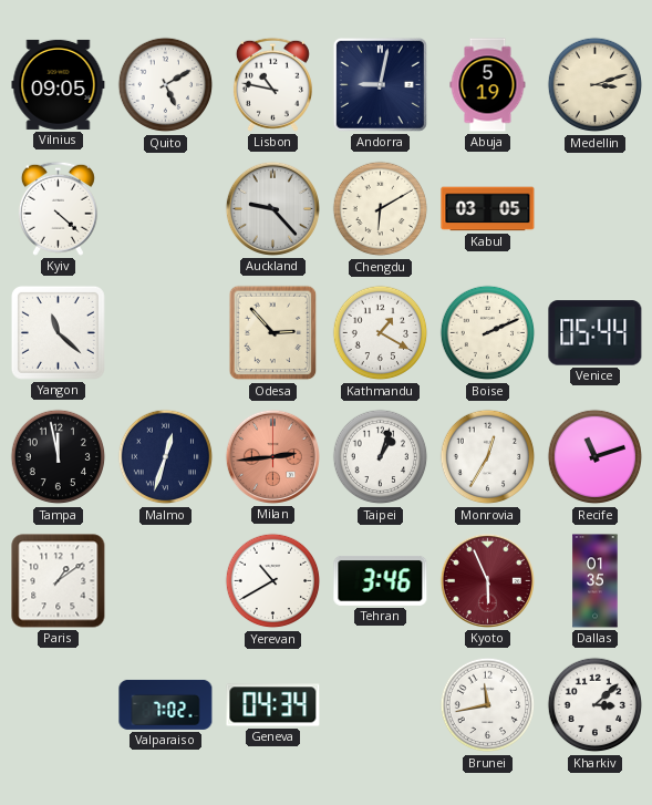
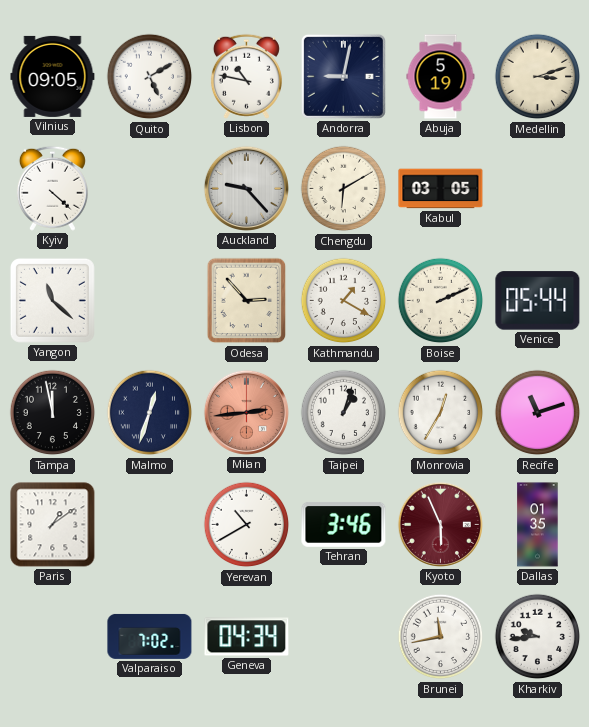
Kharkiv: 3:08 -> 9:44
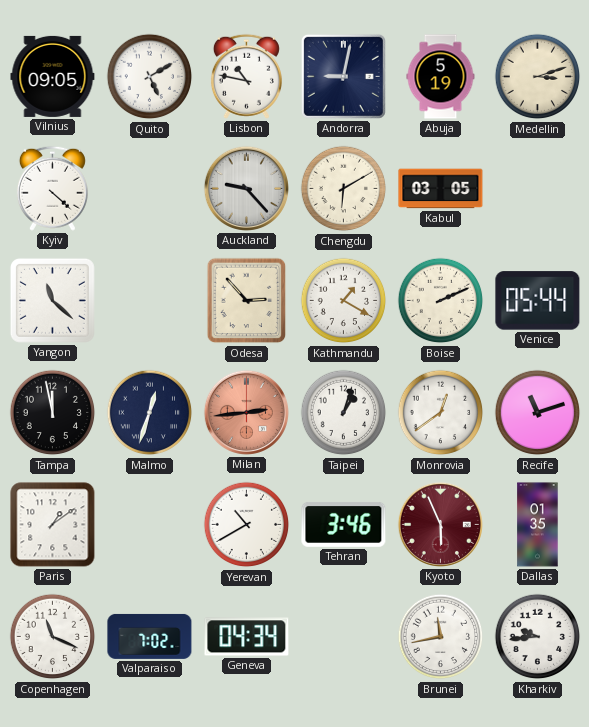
Monrovia: 12:35 -> 12:39
Copenhagen: none -> 11:19
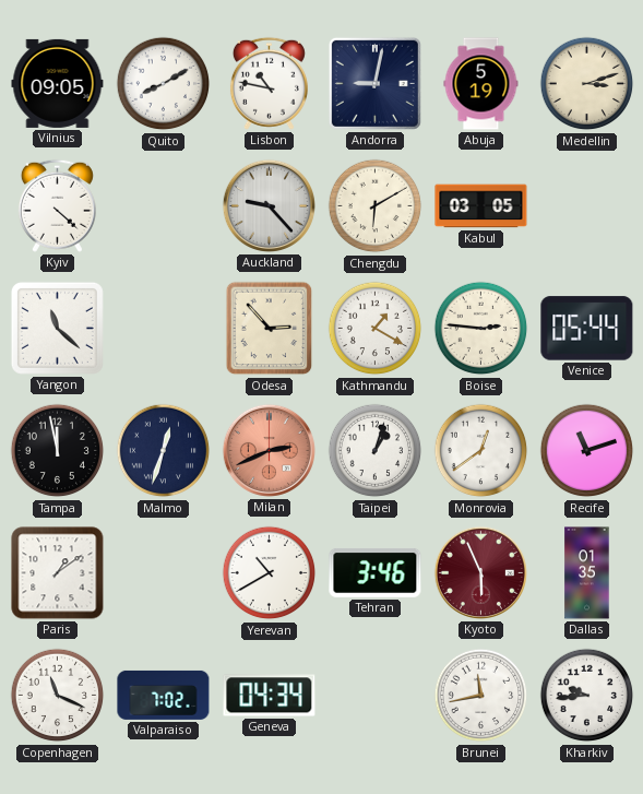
Quito: 5:10 -> 8:10
Boise: 2:11 -> 2:46
Milan: 2:44 -> 2:41
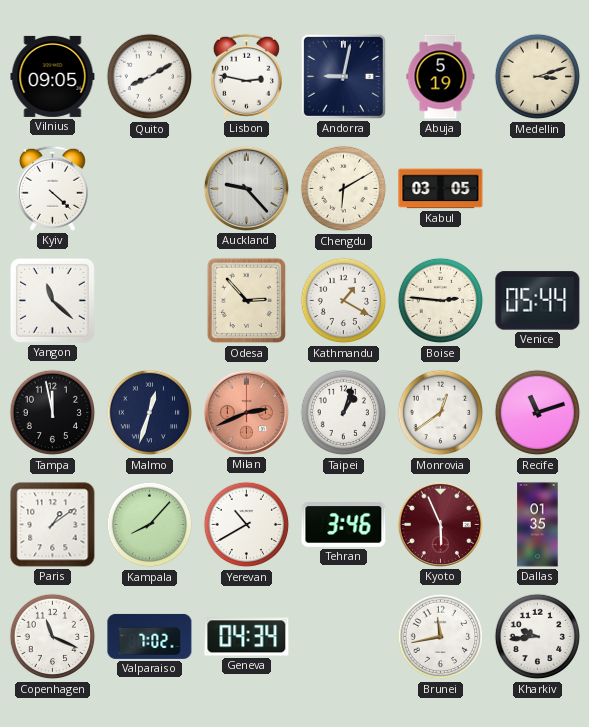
Lisbon: 10:47 -> 2:47
Kampala: none -> 8:07
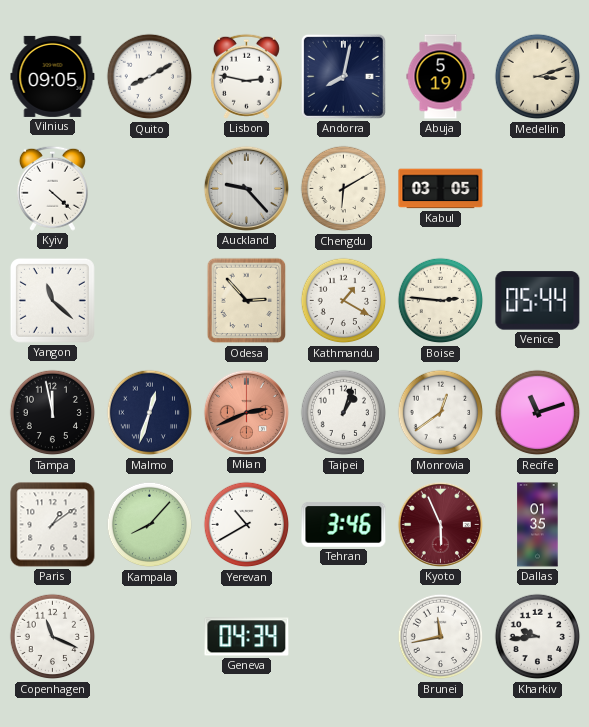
Andorra: 9:02 -> 8:02
Valparaiso: 7:02 -> none
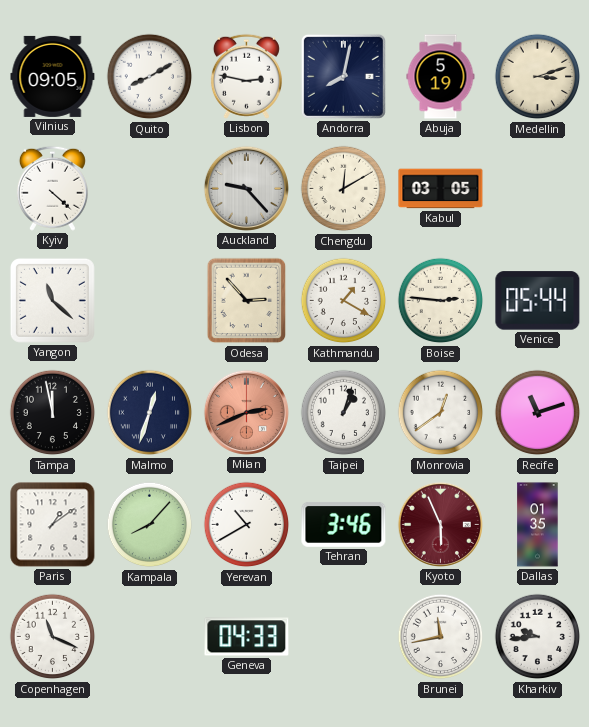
Chengdu: 6:10 -> 12:10
Geneva: 04:34 -> 04:33
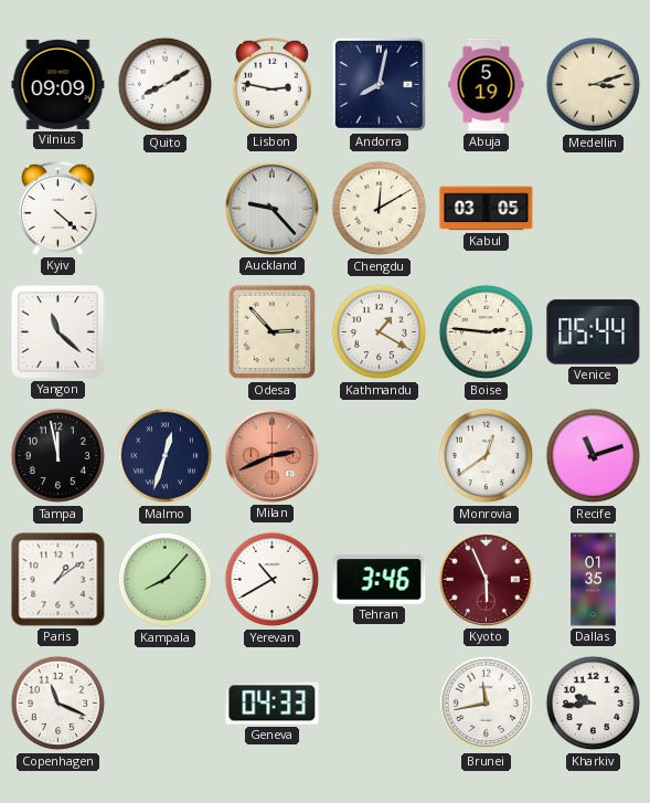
Vilnius: 09:05 -> 09:09
Taipei: 1:03 -> none
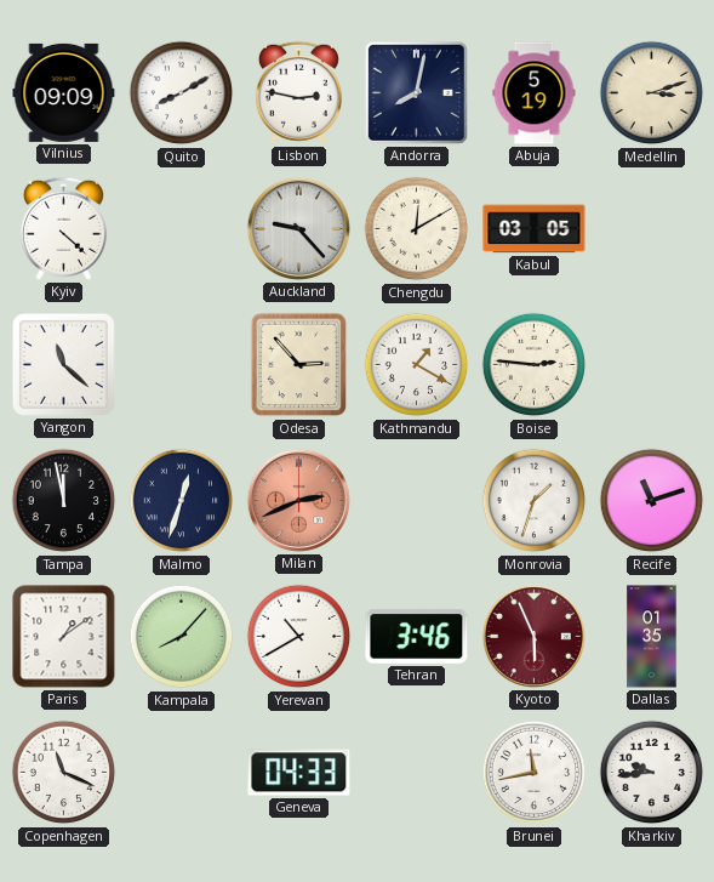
Venice: 05:44 -> none
Monrovia: 12:39 -> 1:33
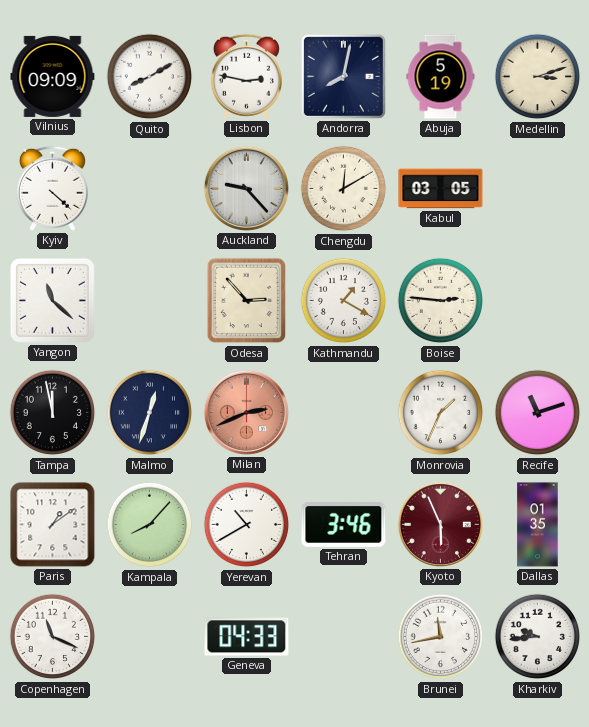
Monrovia: 1:33 -> 1:34
